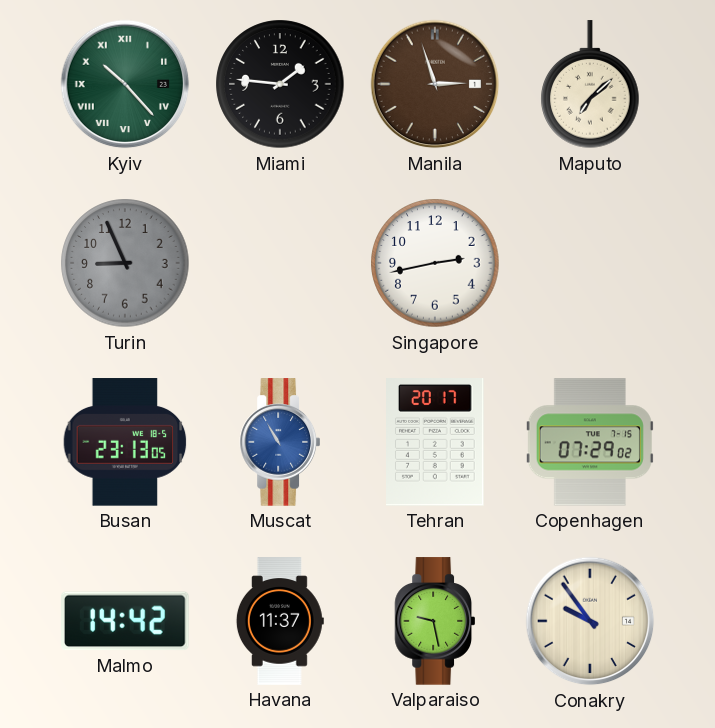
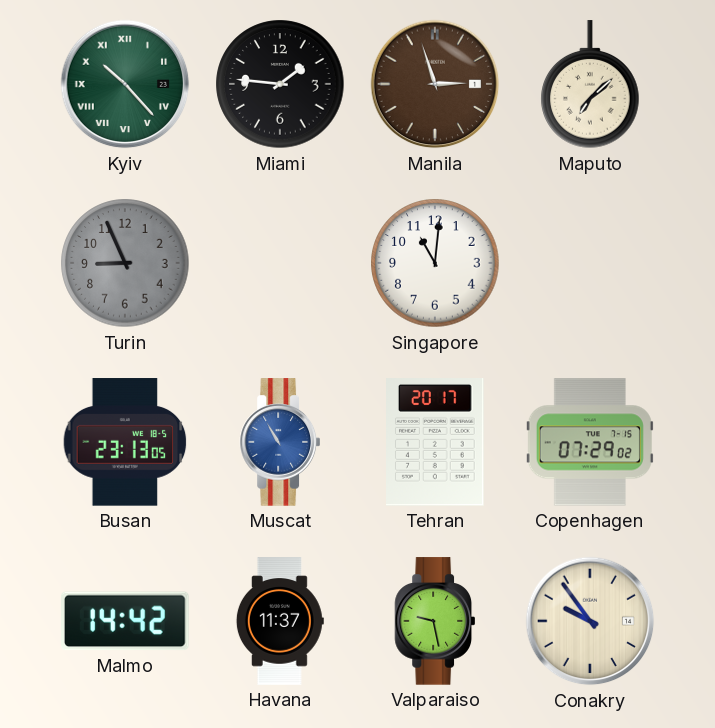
Singapore: 2:43 -> 11:01
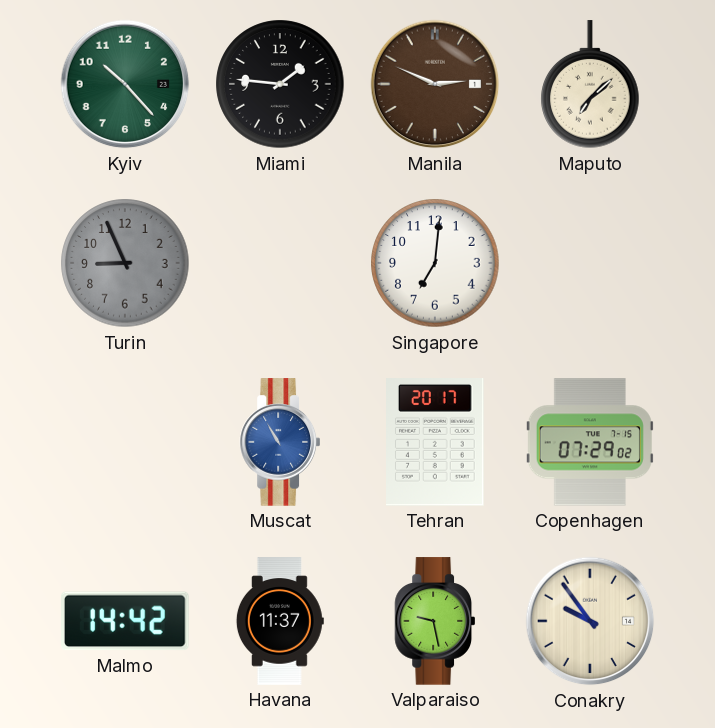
Kyiv numerals: Roman -> Arabic
Manila: 2:57 -> 2:49
Singapore: 11:01 -> 7:01
Busan: 23:13 -> none
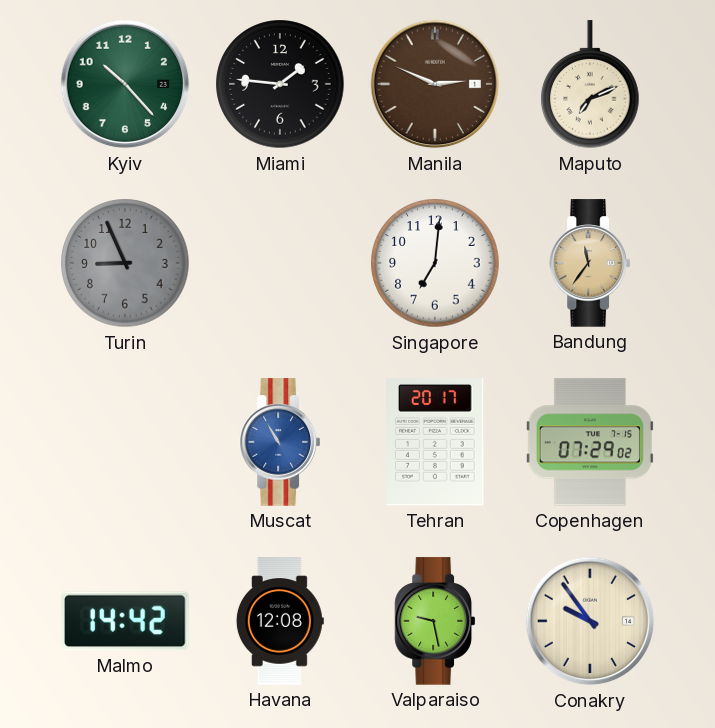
Maputo: 7:08 -> 7:11
Bandung: none -> 11:36
Havana: 11:37 -> 12:08
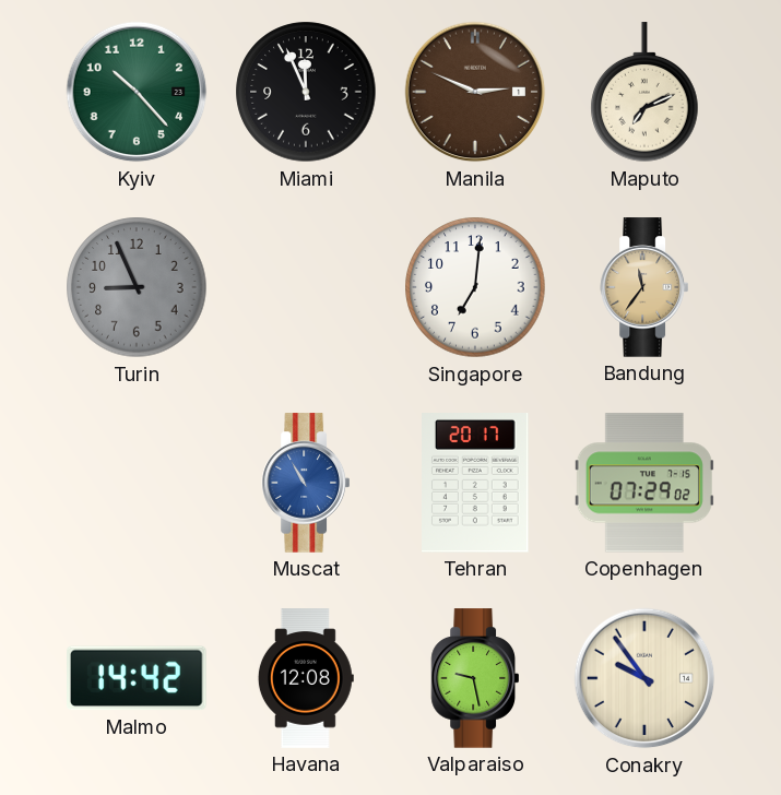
Miami: 1:46 -> 11:56
